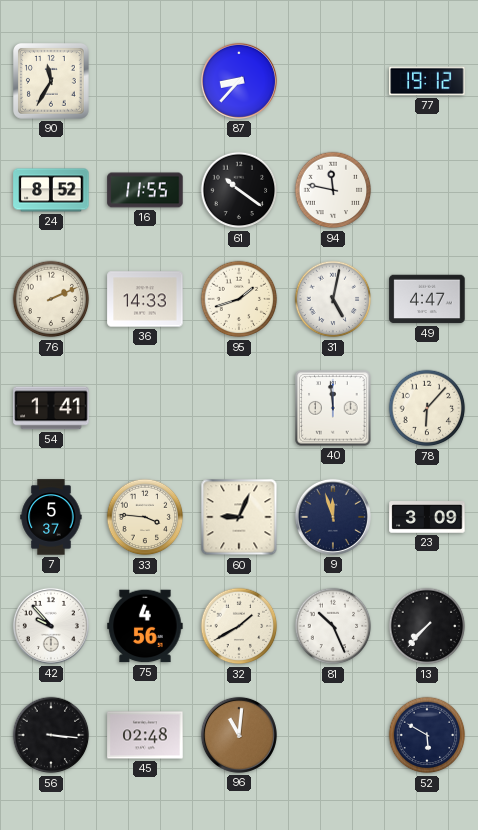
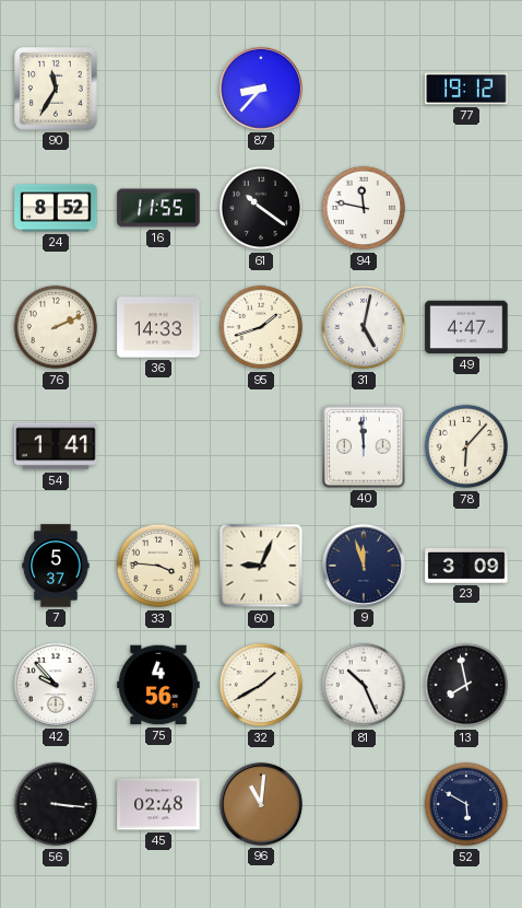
13: 7:37 -> 7:58
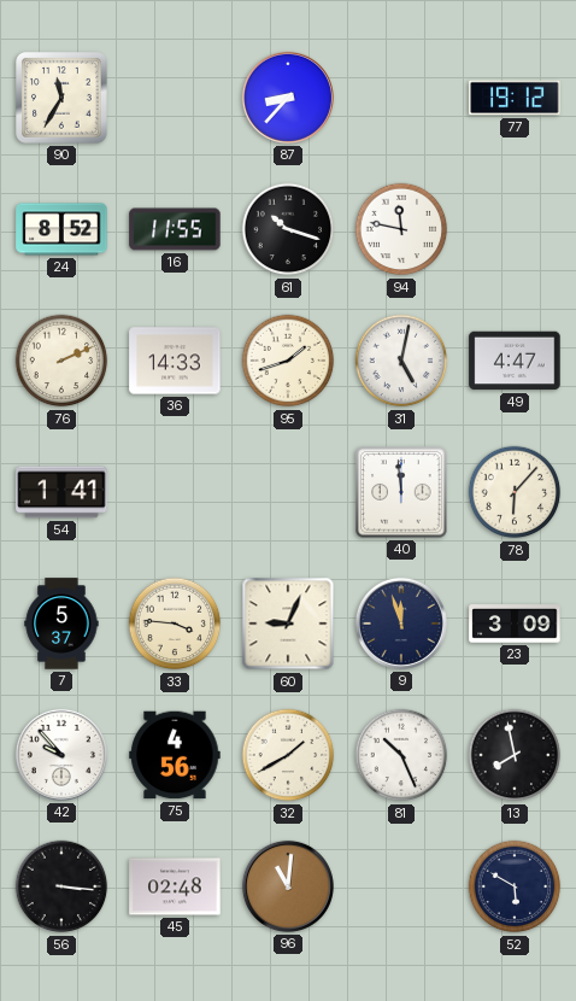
61: 10:21 -> 10:18
